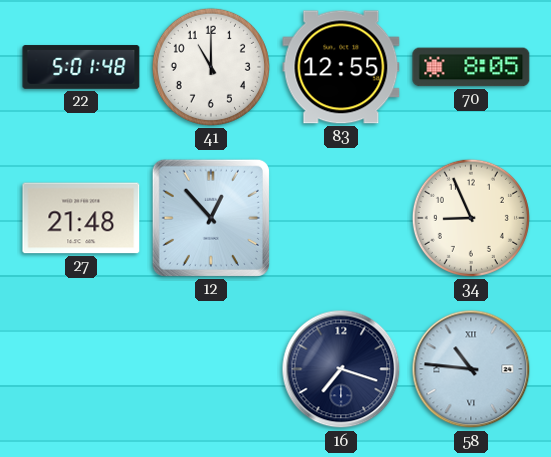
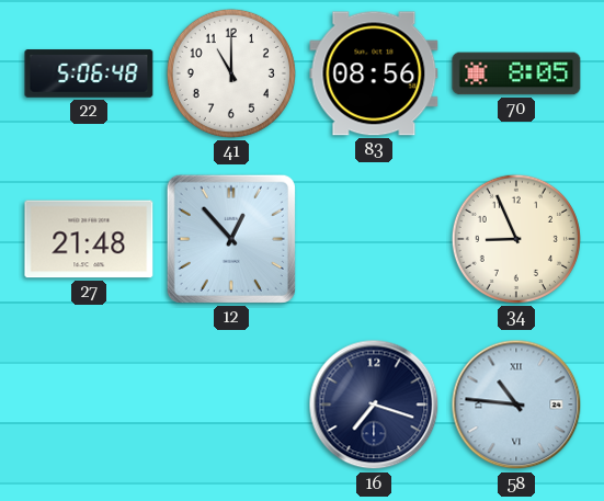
22: 5:01 -> 5:06
83: 12:55 -> 08:56
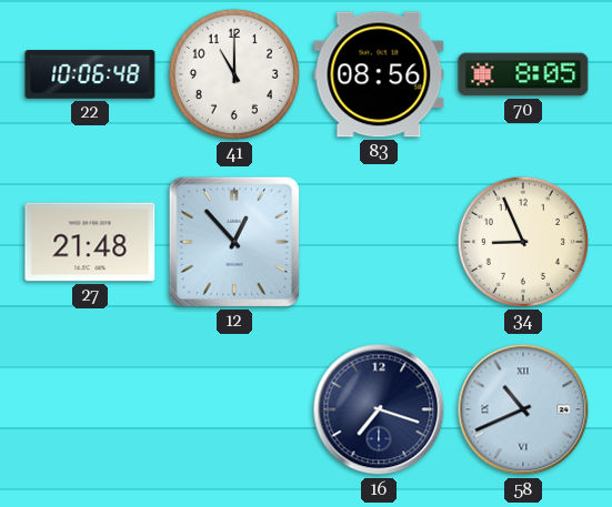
22: 5:06 -> 10:06
58: 10:46 -> 10:41
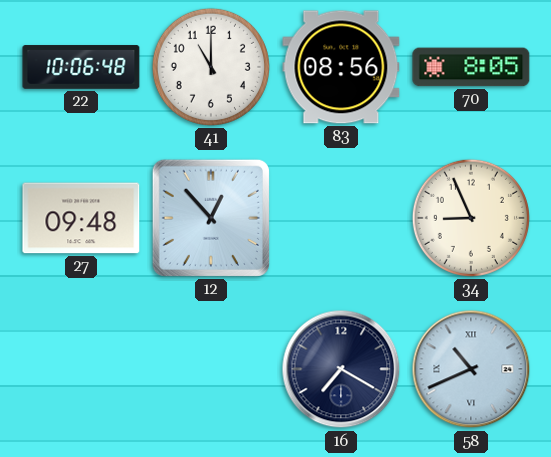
27: 21:48 -> 09:48
16: 7:18 -> 7:20
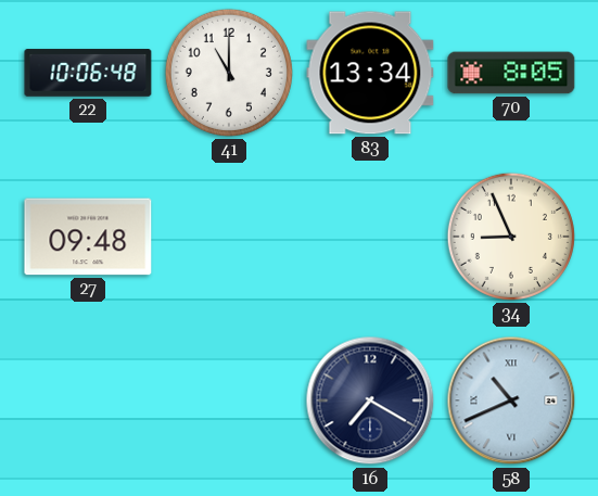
83: 08:56 -> 13:34
12: 12:53 -> none
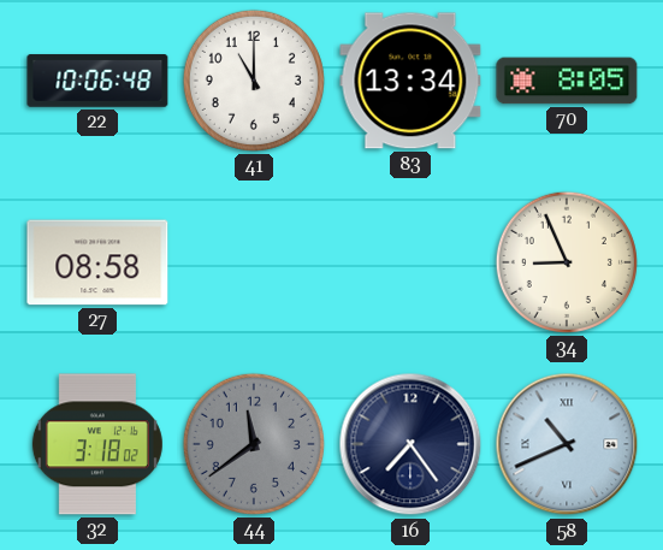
27: 09:48 -> 08:58
32: none -> 3:18
44: none -> 11:39
16: 7:20 -> 7:24
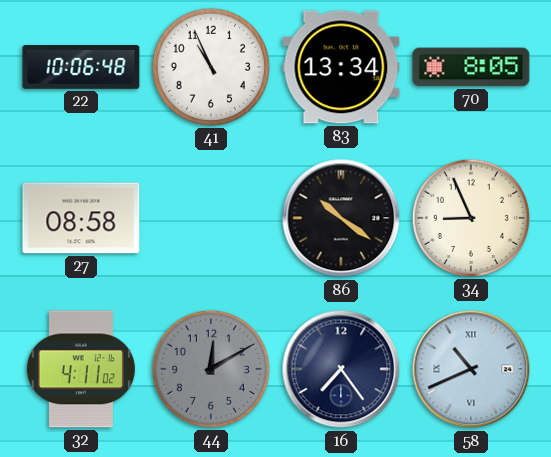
41: 11:00 -> 10:56
86: none -> 10:21
32: 3:18 -> 4:11
44: 11:39 -> 12:10
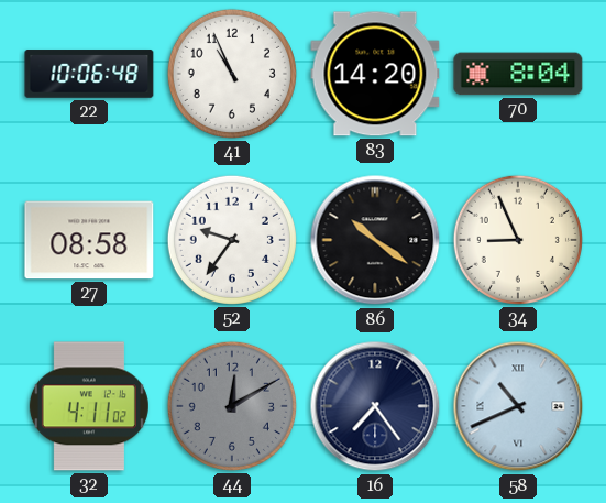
83: 13:34 -> 14:20
70: 8:05 -> 8:04
52: none -> 9:36
